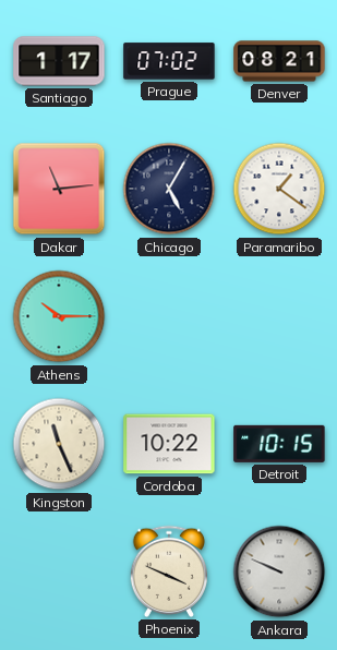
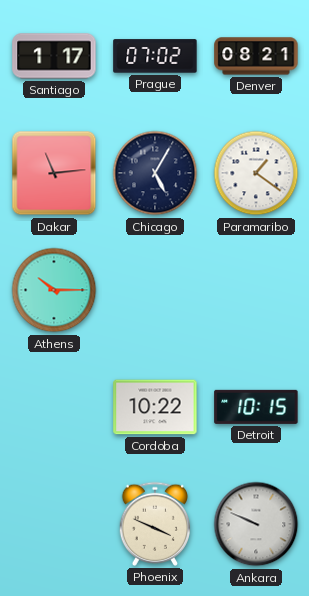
Kingston: 11:26 -> none
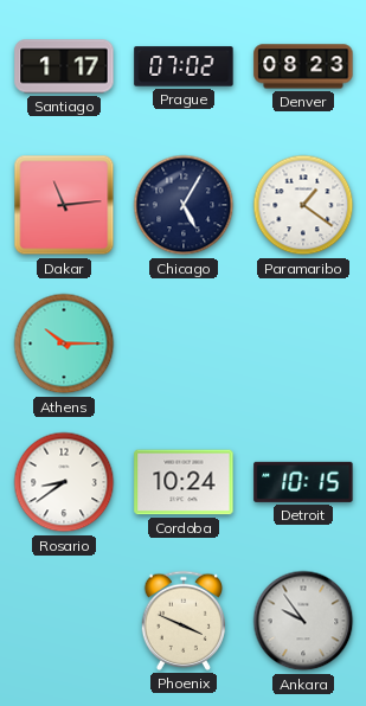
Denver: 08:21 -> 08:23
Rosario: none -> 8:39
Cordoba: 10:22 -> 10:24
Ankara: 9:49 -> 9:54
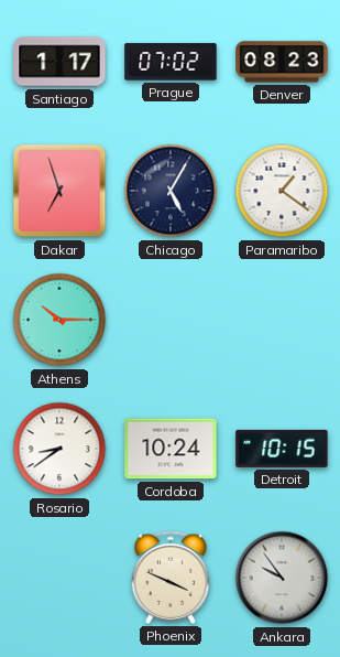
Dakar: 11:14 -> 6:57
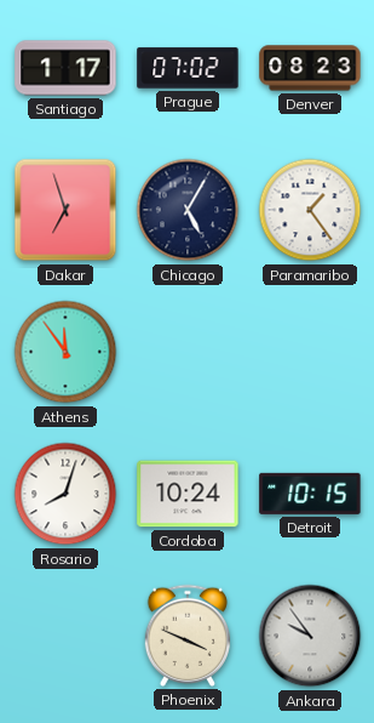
Paramaribo: 1:21 -> 1:24
Athens: 10:15 -> 11:54
Rosario: 8:39 -> 8:03
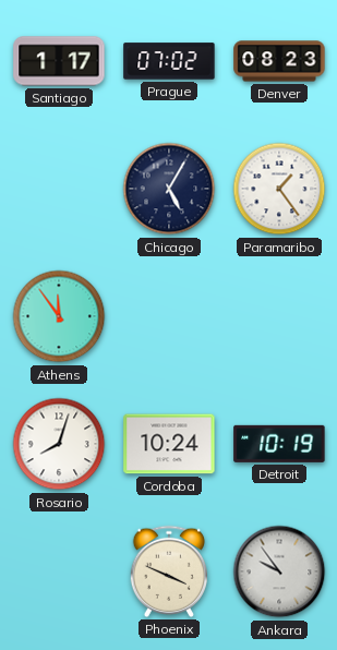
Dakar: 6:57 -> none
Detroit: 10:15 -> 10:19
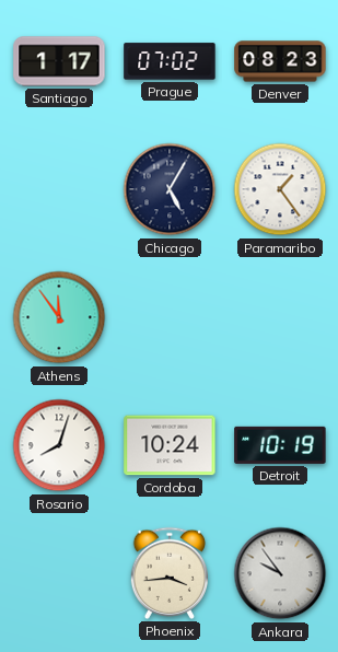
Phoenix: 3:49 -> 3:44
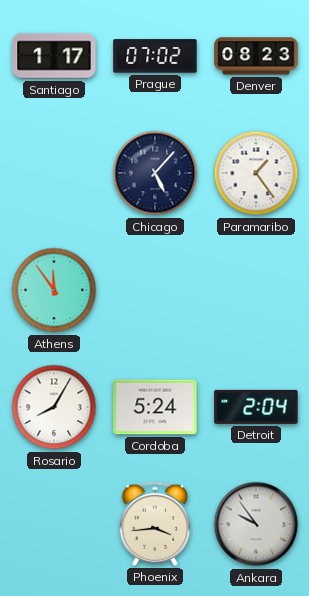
Chicago: 5:05 -> 5:07
Rosario: 8:03 -> 8:05
Cordoba: 10:24 -> 5:24
Detroit: 10:19 -> 2:04
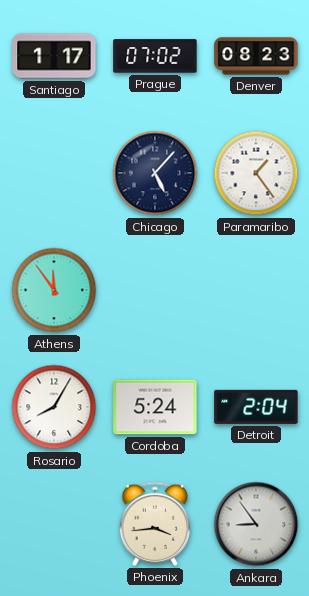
Ankara: 9:54 -> 8:54
